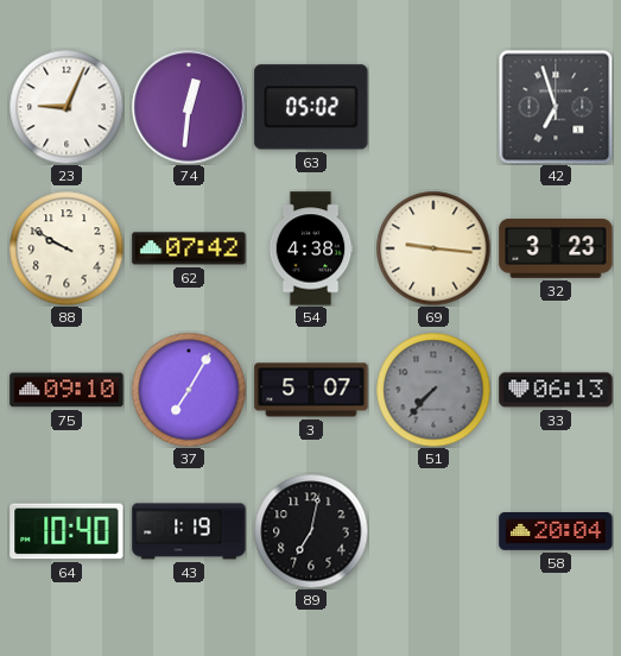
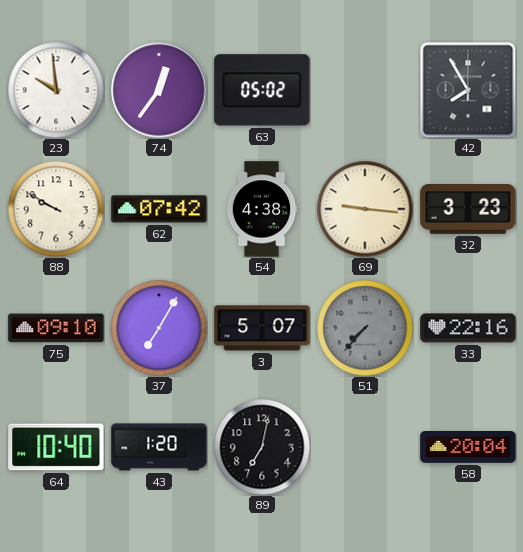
23: 9:04 -> 9:59
74: 12:31 -> 12:36
42: 6:57 -> 7:55
33: 06:13 -> 22:16
43: 1:19 -> 1:20
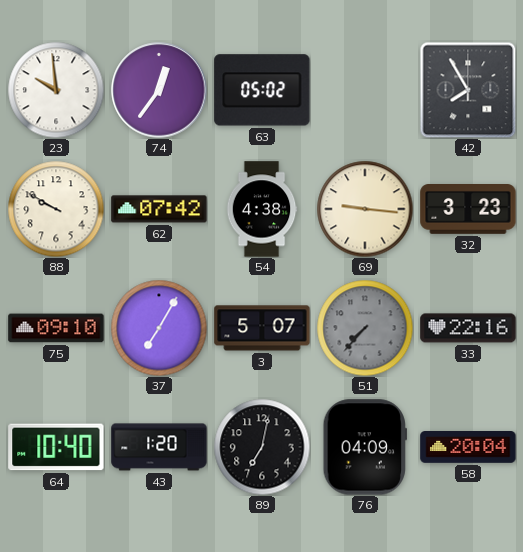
76: none -> 04:09
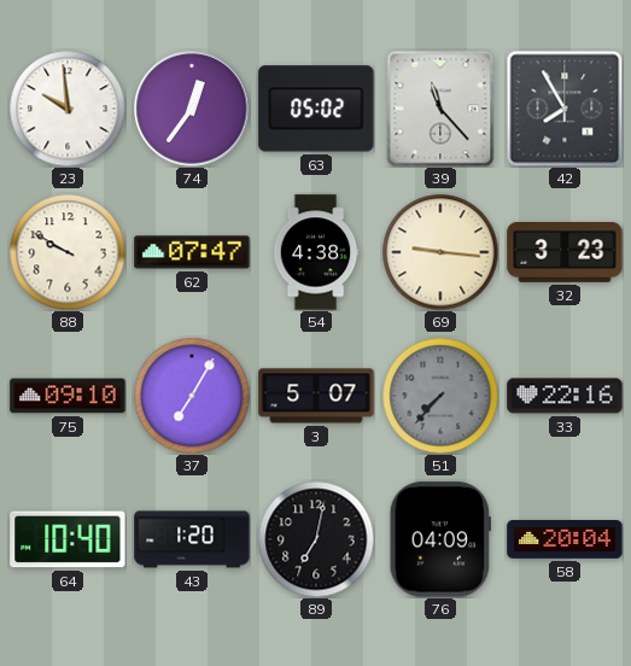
39: none -> 11:23
62: 07:42 -> 07:47
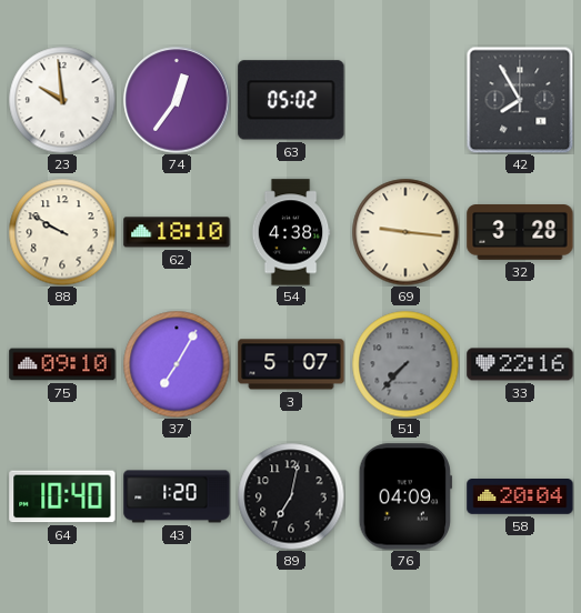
39: 11:23 -> none
62: 07:47 -> 18:10
32: 3:23 -> 3:28
